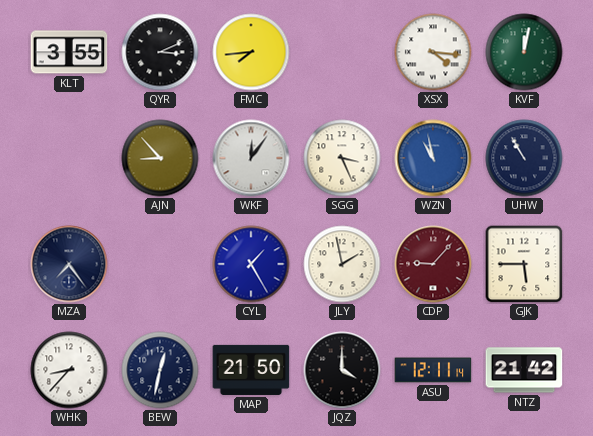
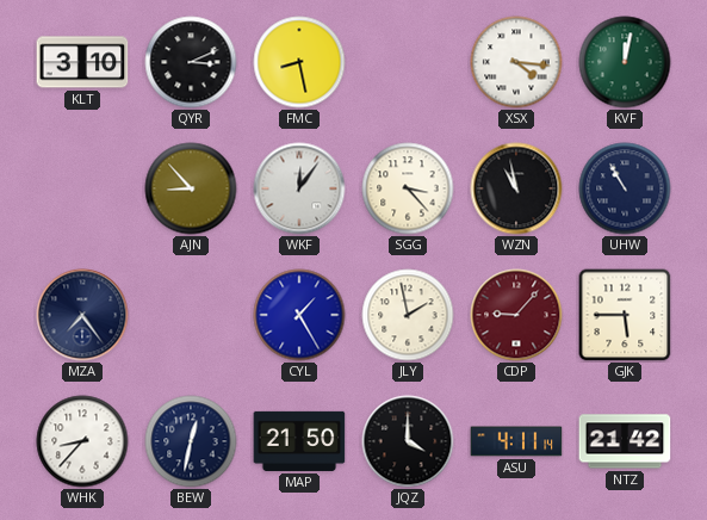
KLT: 3:55 -> 3:10
FMC: 7:44 -> 8:28
SGG: 3:26 -> 3:23
WZN dial: blue -> black
ASU: 12:11 -> 4:11
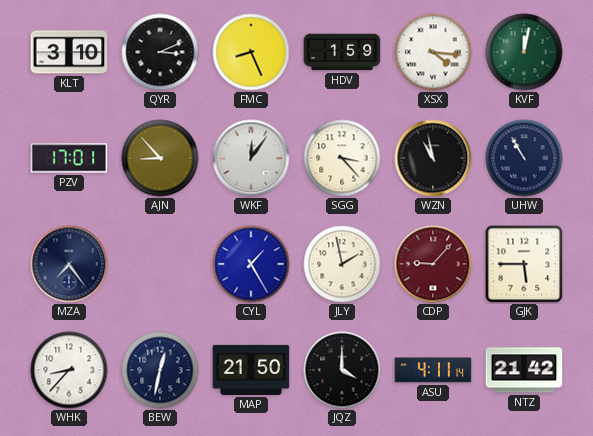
FMC: 8:28 -> 8:26
HDV: none -> 1:59
PZV: none -> 17:01
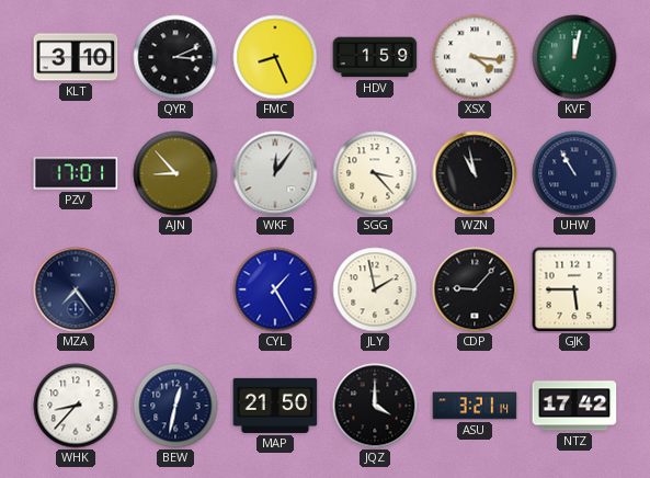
CDP dial: burgundy -> black
ASU: 4:11 -> 3:21
NTZ: 21:42 -> 17:42
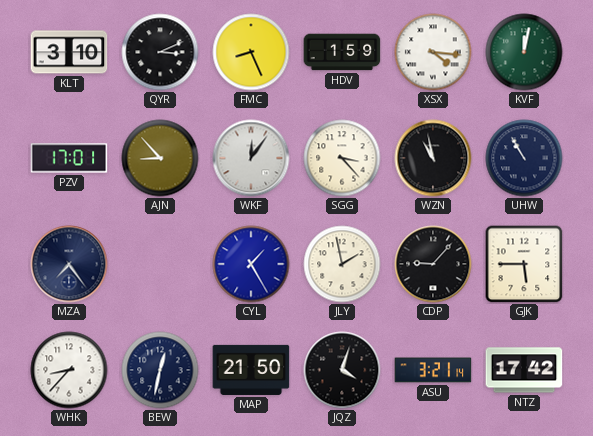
JQZ: 4:00 -> 4:03
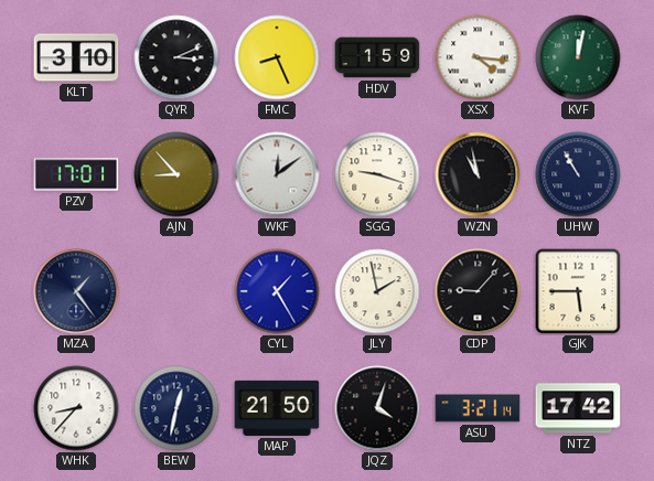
WKF: 12:06 -> 12:09
SGG: 3:23 -> 9:18
MZA: 7:24 -> 1:24
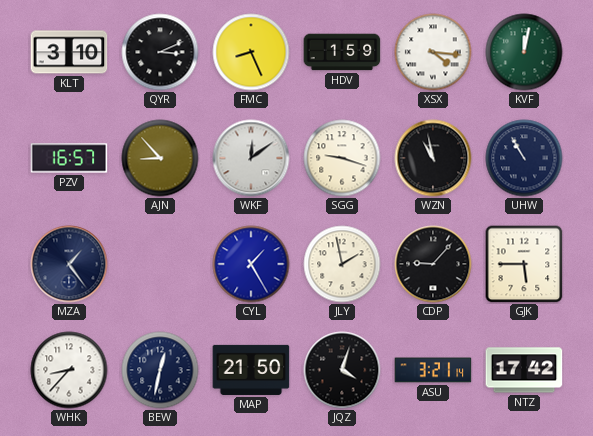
PZV: 17:01 -> 16:57
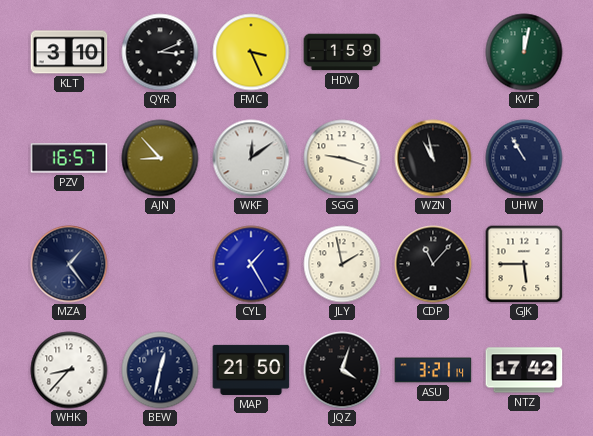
FMC: 8:26 -> 3:26
XSX: 4:16 -> none
CDP: 9:07 -> 11:07
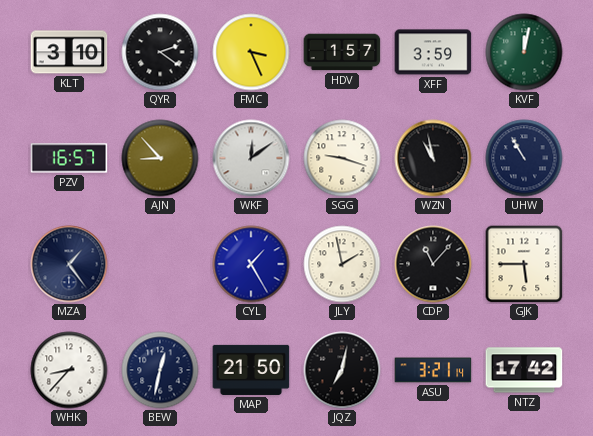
QYR: 3:11 -> 2:21
HDV: 1:59 -> 1:57
XFF: none -> 3:59
JQZ: 4:03 -> 7:02
